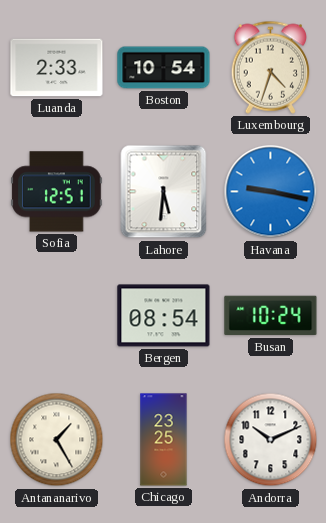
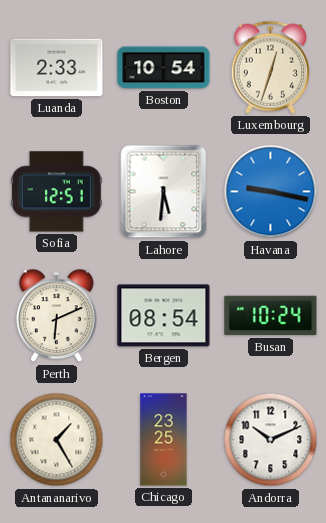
Luxembourg: 4:33 -> 12:33
Perth: none -> 6:11
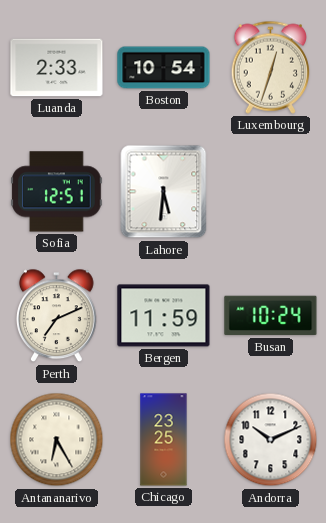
Havana: 9:17 -> none
Perth: 6:11 -> 7:11
Bergen: 08:54 -> 11:59
Antananarivo: 1:25 -> 6:25
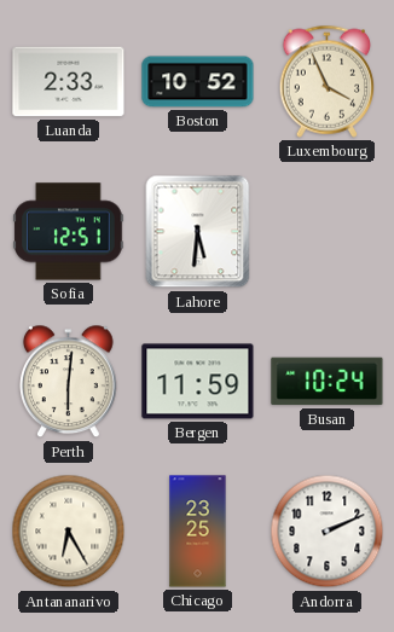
Boston: 10:54 -> 10:52
Luxembourg: 12:33 -> 3:56
Perth: 7:11 -> 6:01
Andorra: 10:11 -> 2:11
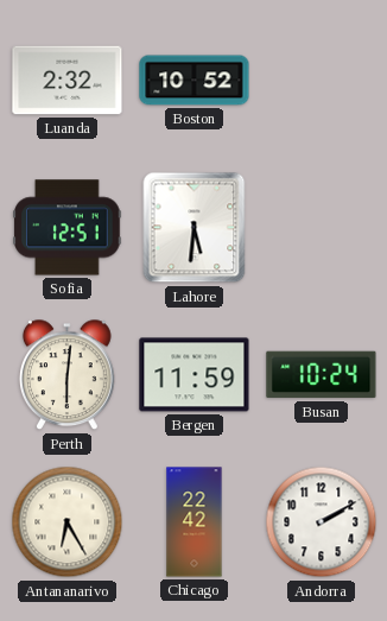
Luanda: 2:33 -> 2:32
Luxembourg: 3:56 -> none
Chicago: 23:25 -> 22:42
Andorra: 2:11 -> 2:10
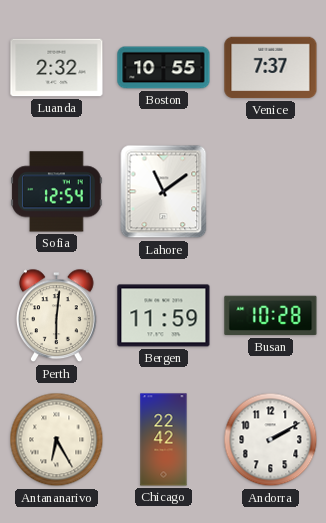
Boston: 10:52 -> 10:55
Venice: none -> 7:37
Sofia: 12:51 -> 12:54
Lahore: 5:31 -> 11:09
Busan: 10:24 -> 10:28
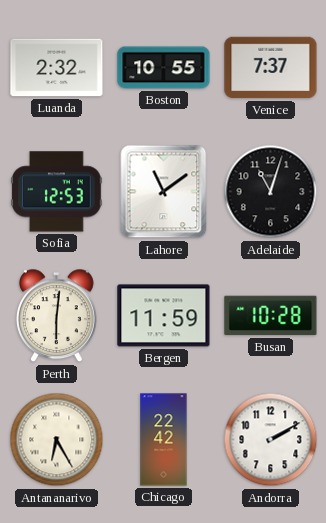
Sofia: 12:54 -> 12:53
Adelaide: none -> 11:03
